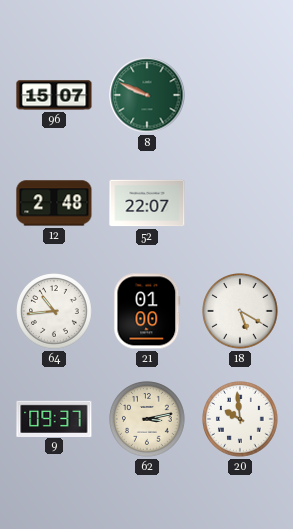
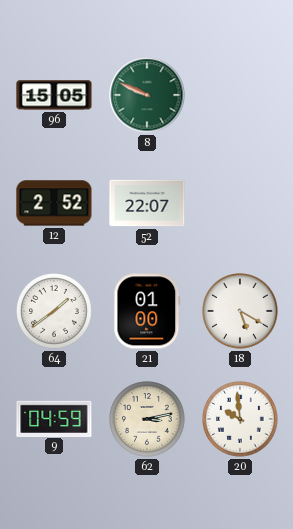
96: 15:07 -> 15:05
12: 2:48 -> 2:52
64: 10:44 -> 1:39
9: 09:37 -> 04:59
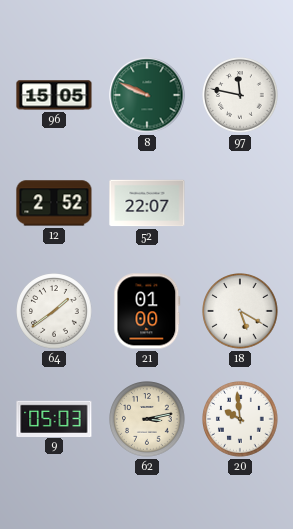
97: none -> 11:47
9: 04:59 -> 05:03
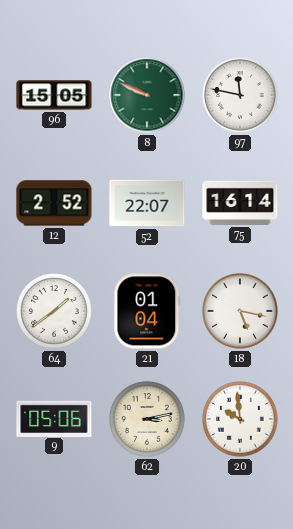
75: none -> 16:14
21: 01:00 -> 01:04
18: 5:20 -> 5:17
9: 05:03 -> 05:06
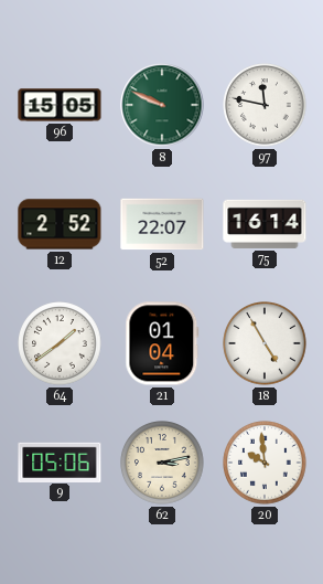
18: 5:17 -> 4:55
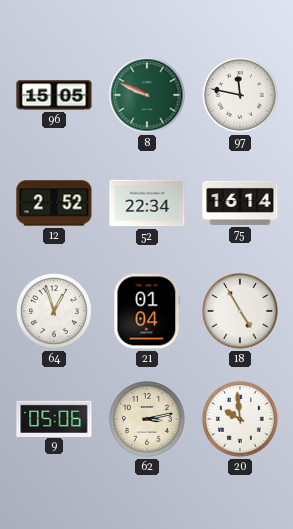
52: 22:07 -> 22:34
64: 1:39 -> 12:57
